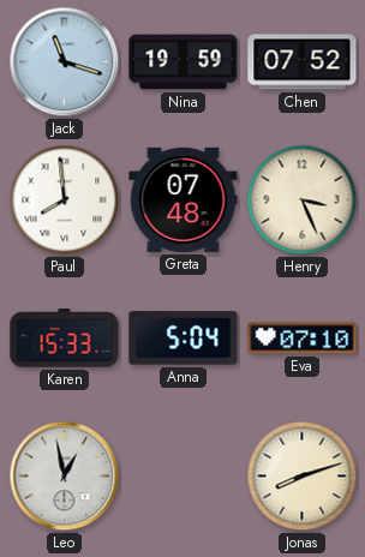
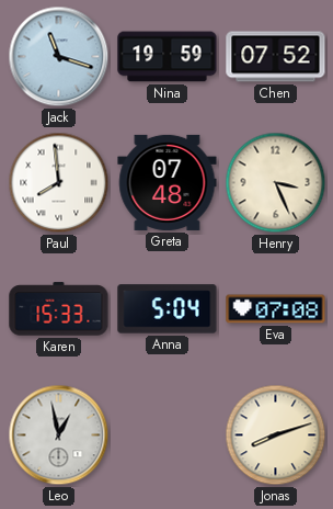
Eva: 07:10 -> 07:08
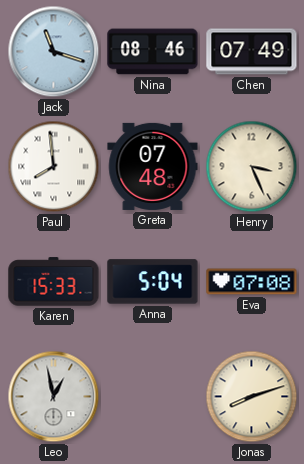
Nina: 19:59 -> 08:46
Chen: 07:52 -> 07:49
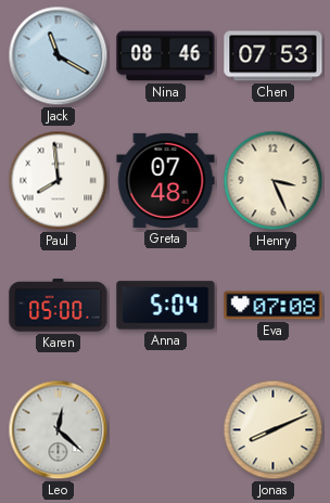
Jack: 11:18 -> 11:20
Chen: 07:49 -> 07:53
Karen: 15:33 -> 05:00
Leo: 12:58 -> 12:22
Jonas: 8:12 -> 8:11
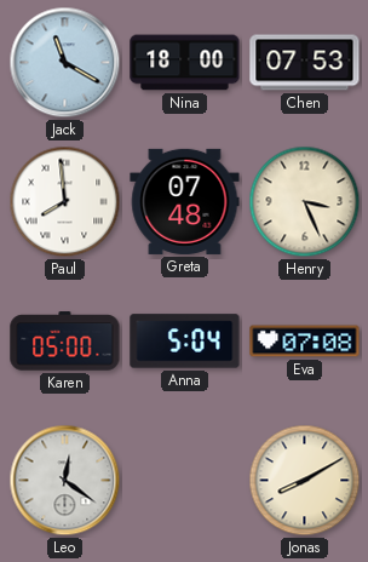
Nina: 08:46 -> 18:00
Leo: 12:22 -> 12:21
Jonas: 8:11 -> 8:10
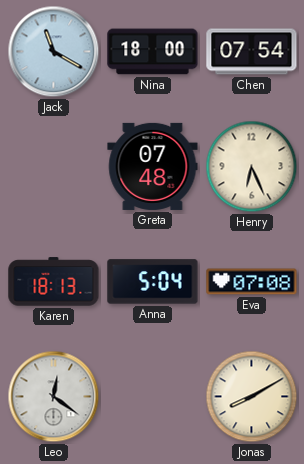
Chen: 07:53 -> 07:54
Paul: 7:59 -> none
Henry: 3:26 -> 6:26
Karen: 05:00 -> 18:13
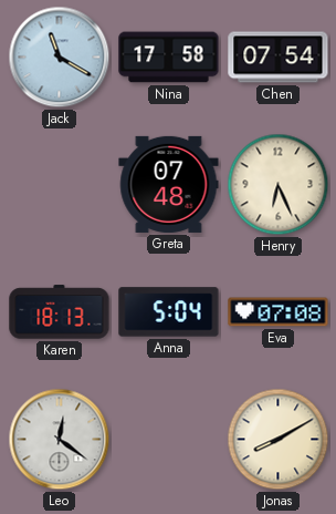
Nina: 18:00 -> 17:58
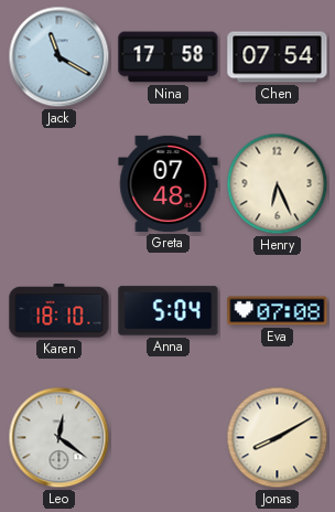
Karen: 18:13 -> 18:10
